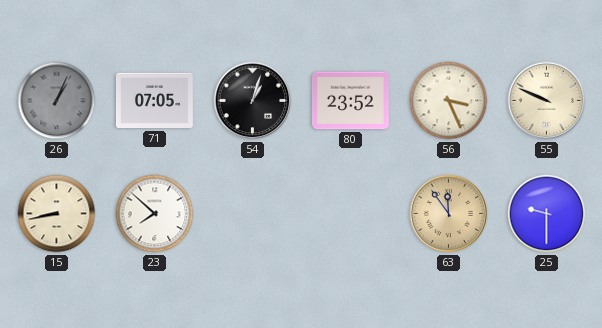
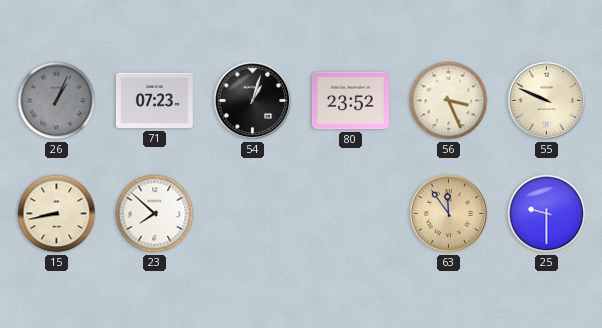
71: 07:05 -> 07:23
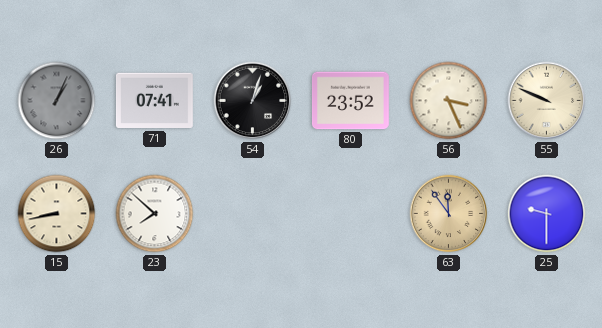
71: 07:23 -> 07:41
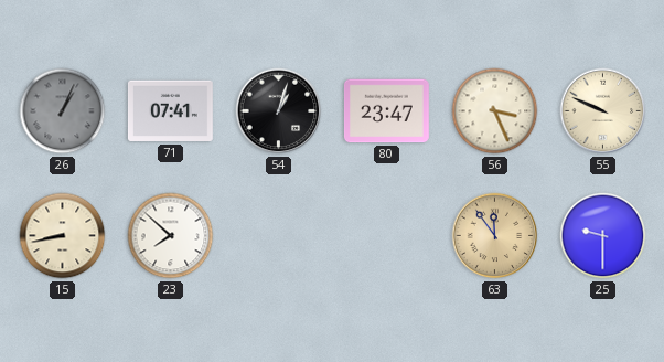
80: 23:52 -> 23:47
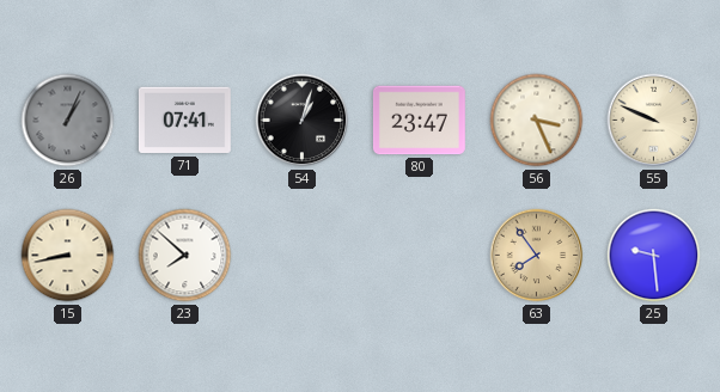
63: 11:54 -> 7:54
25: 9:30 -> 9:29
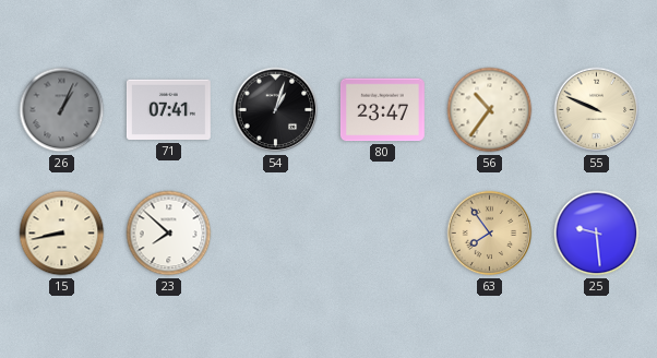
56: 3:26 -> 10:36
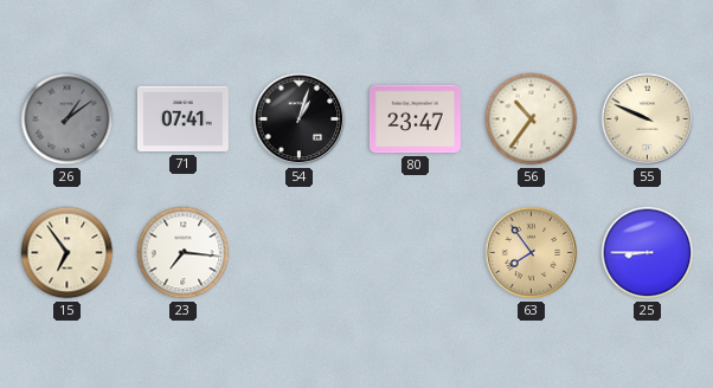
26: 1:04 -> 1:09
15: 8:43 -> 6:54
23: 7:52 -> 7:16
25: 9:29 -> 8:45
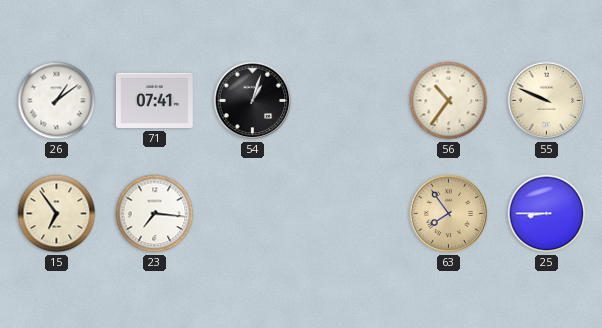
26 dial: grey -> white
80: 23:47 -> none
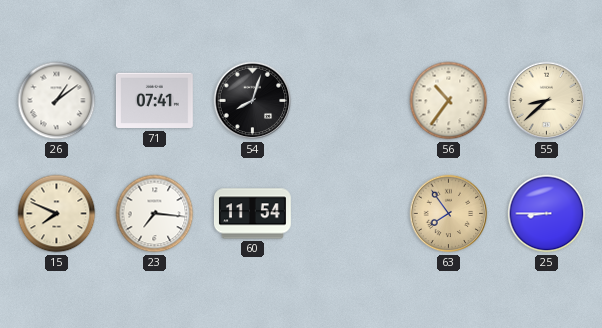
54: 1:03 -> 8:03
55: 9:49 -> 8:38
15: 6:54 -> 7:49
60: none -> 11:54
